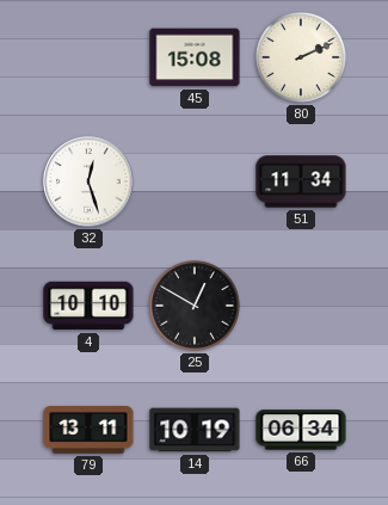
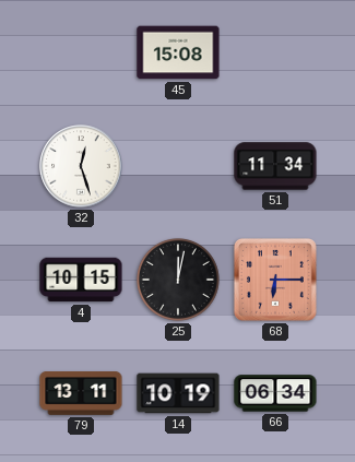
80: 2:11 -> none
4: 10:10 -> 10:15
25: 12:50 -> 12:02
68: none -> 6:15
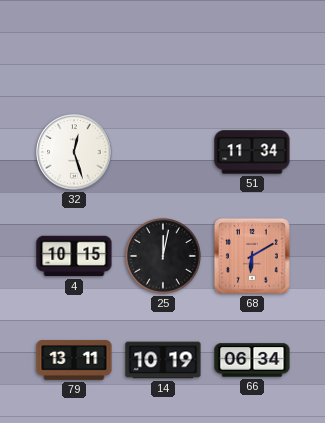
45: 15:08 -> none
68: 6:15 -> 6:10
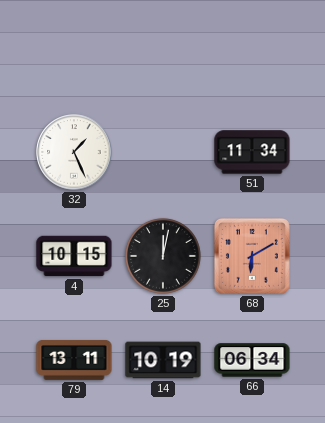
32: 12:27 -> 1:26
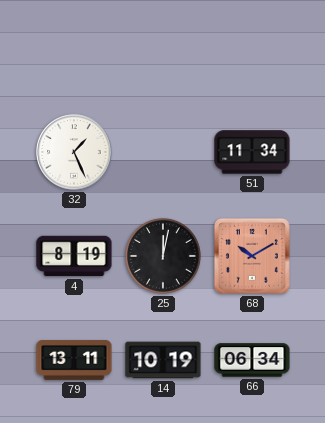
4: 10:15 -> 8:19
68: 6:10 -> 10:10
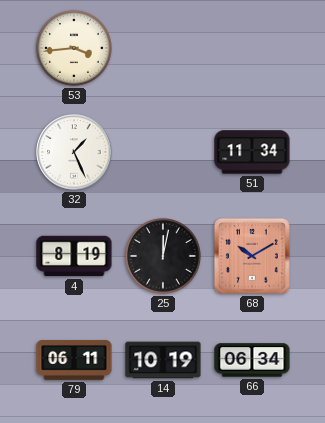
53: none -> 3:44
79: 13:11 -> 06:11
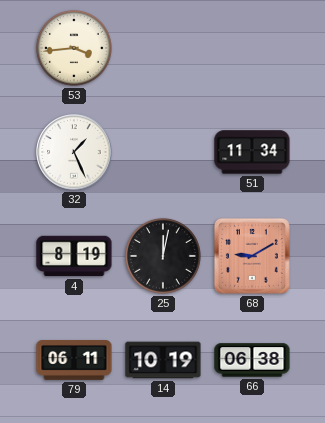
68: 10:10 -> 9:10
66: 06:34 -> 06:38
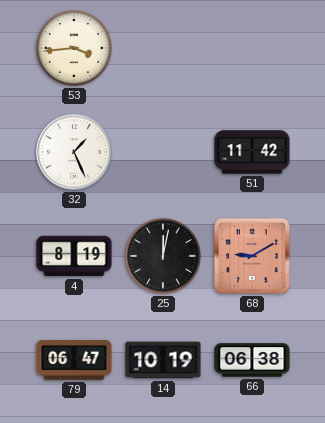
51: 11:34 -> 11:42
79: 06:11 -> 06:47
